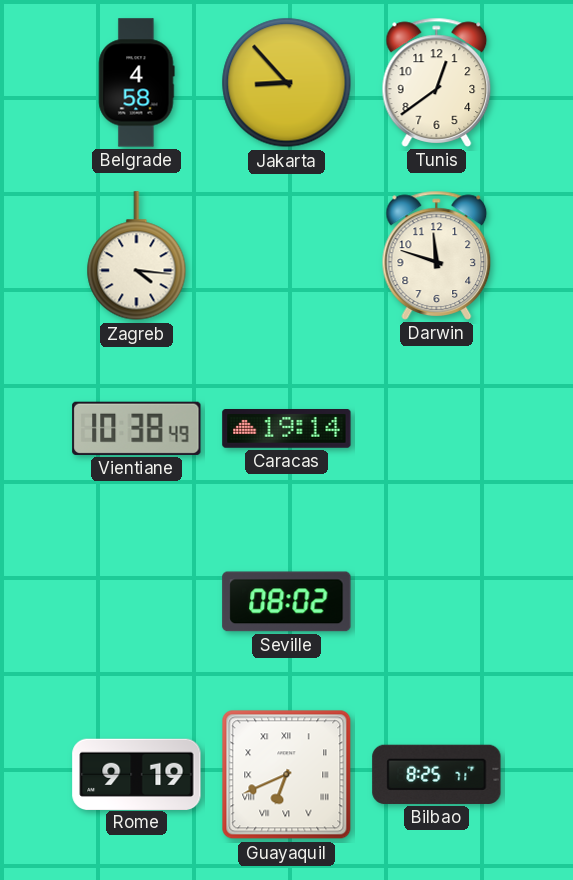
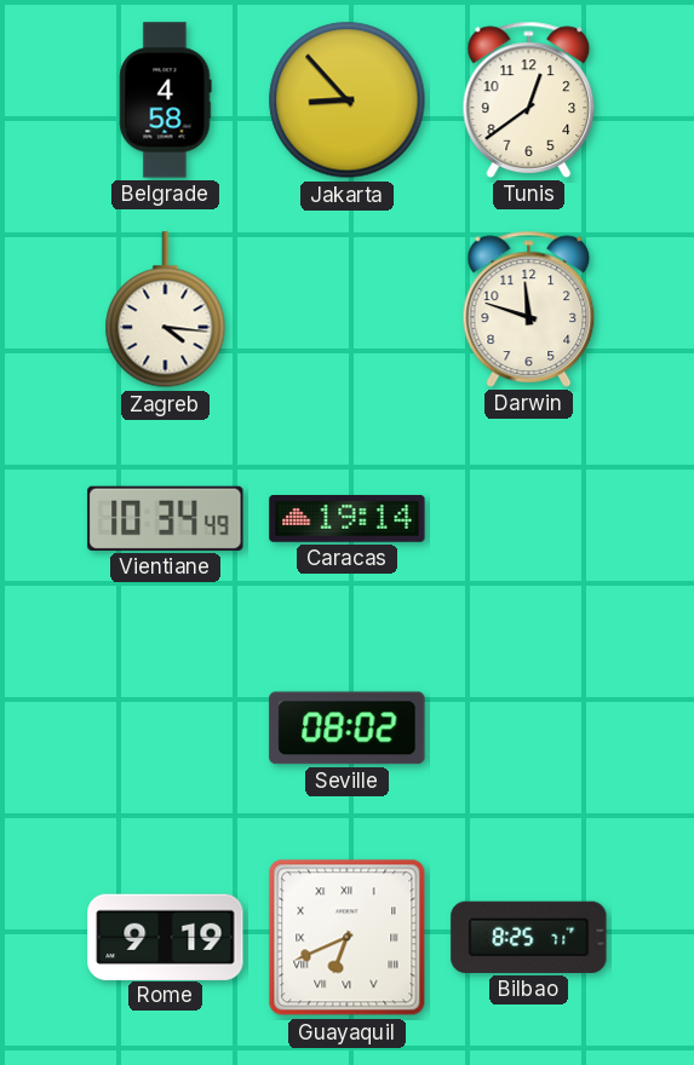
Vientiane: 10:38 -> 10:34
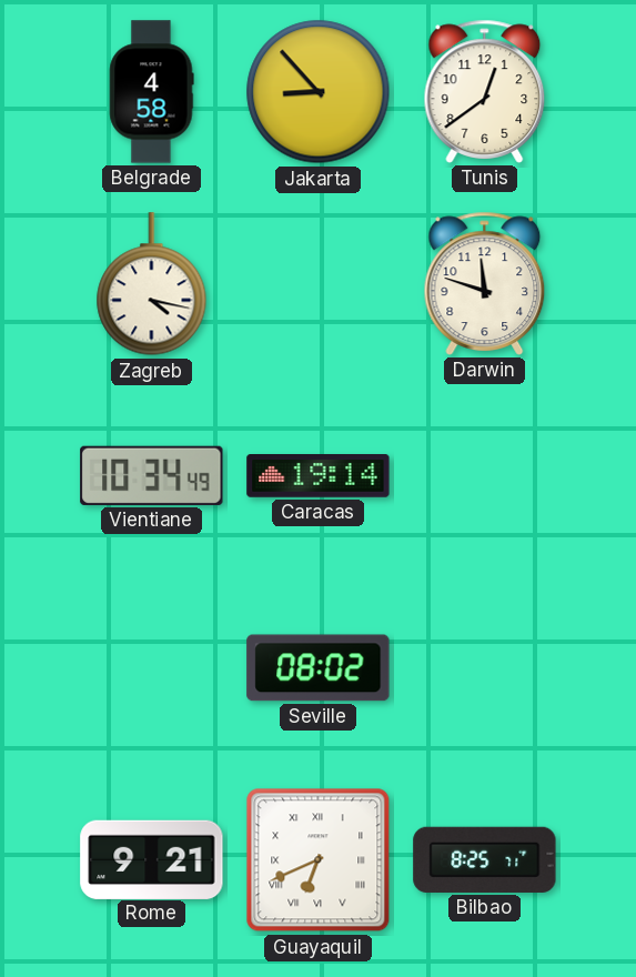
Zagreb: 4:16 -> 4:17
Rome: 9:19 -> 9:21
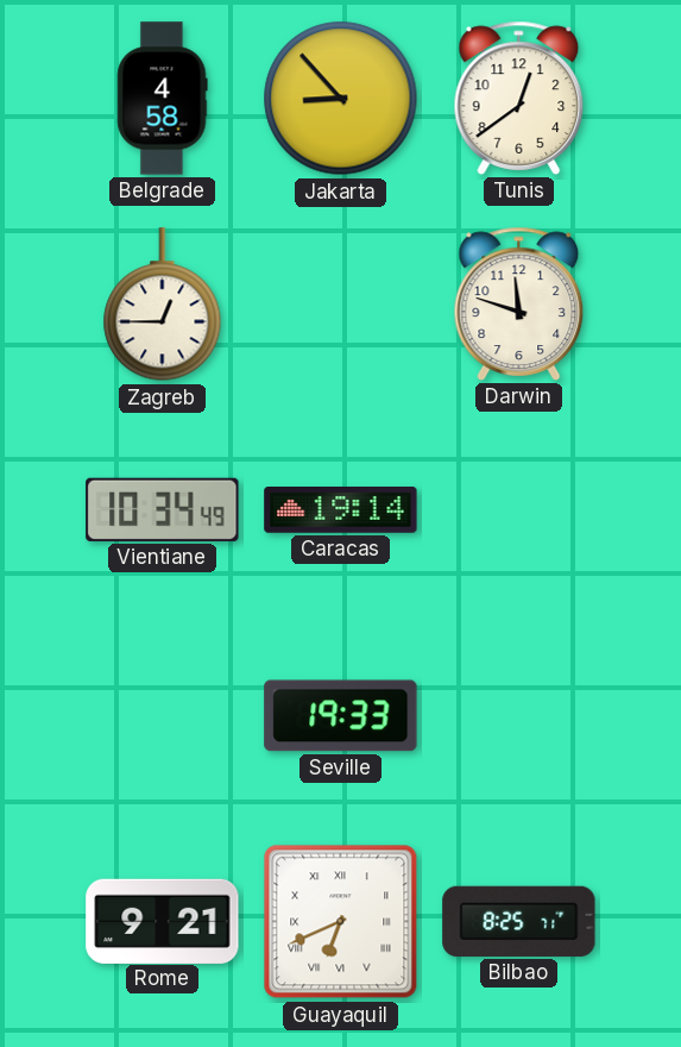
Zagreb: 4:17 -> 12:45
Seville: 08:02 -> 19:33
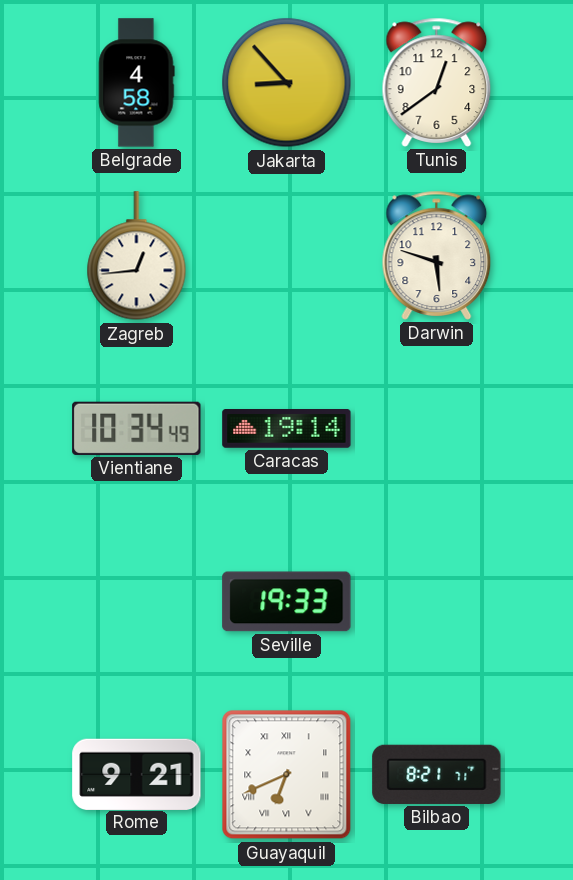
Zagreb: 12:45 -> 12:44
Darwin: 11:48 -> 5:48
Bilbao: 8:25 -> 8:21
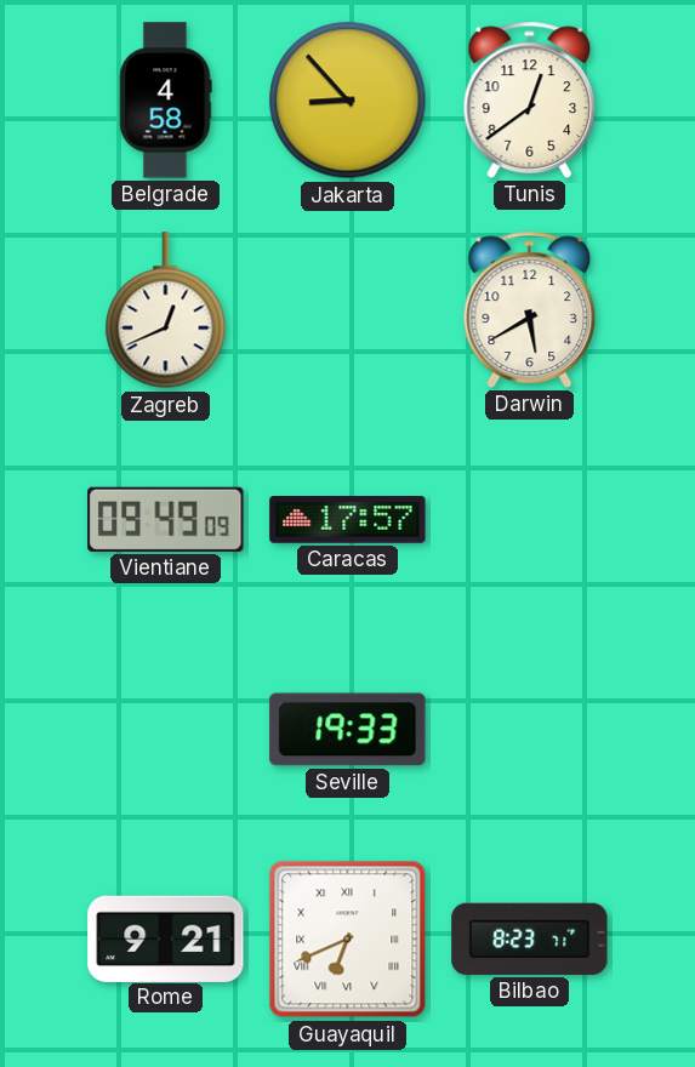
Zagreb: 12:44 -> 12:41
Darwin: 5:48 -> 5:40
Vientiane: 10:34 -> 09:49
Caracas: 19:14 -> 17:57
Bilbao: 8:21 -> 8:23
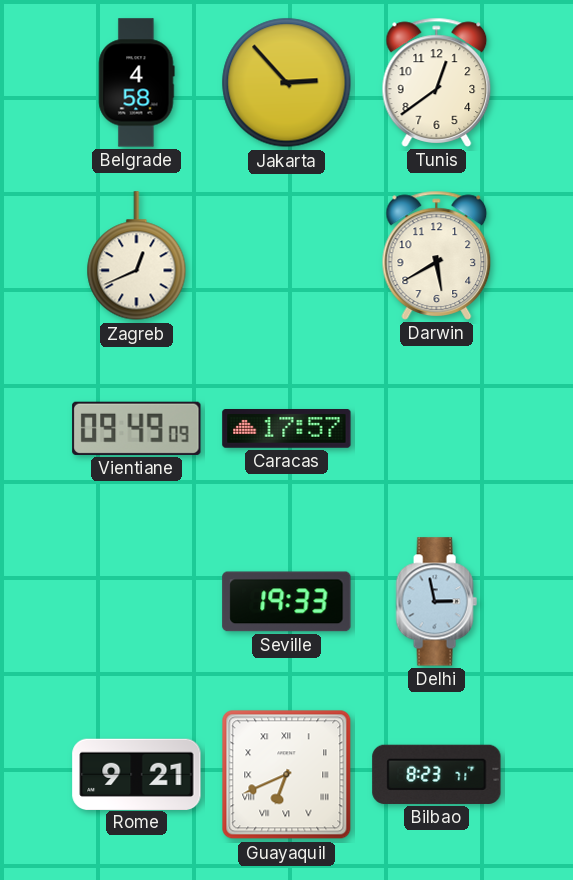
Jakarta: 8:53 -> 2:53
Delhi: none -> 2:58
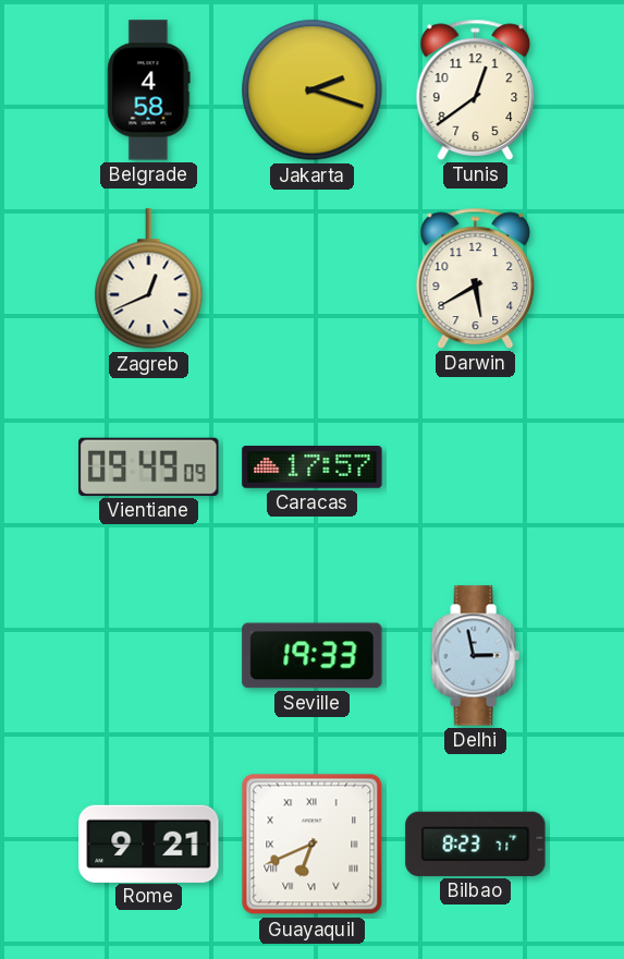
Jakarta: 2:53 -> 2:18
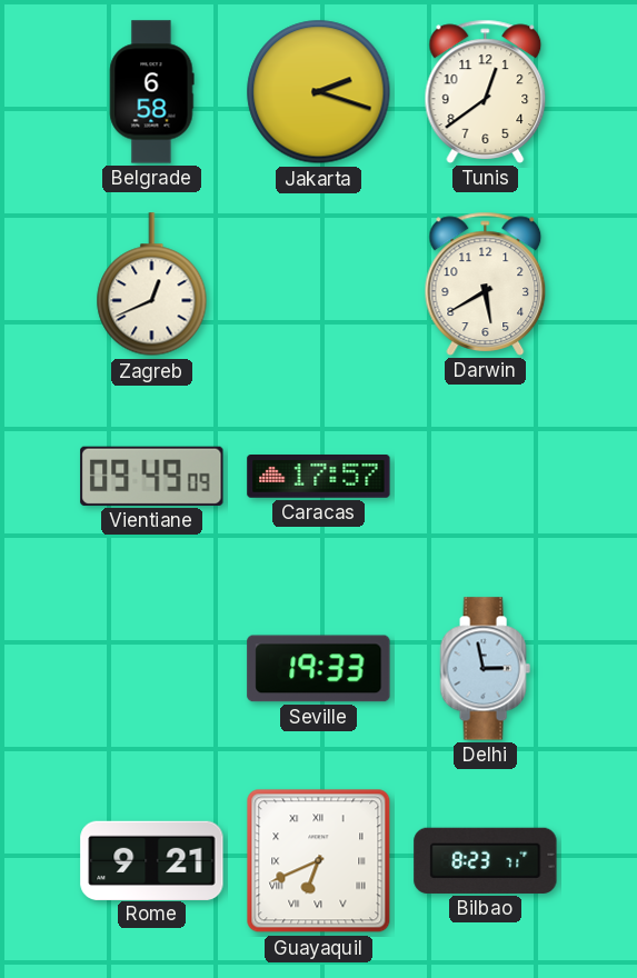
Belgrade: 4:58 -> 6:58
